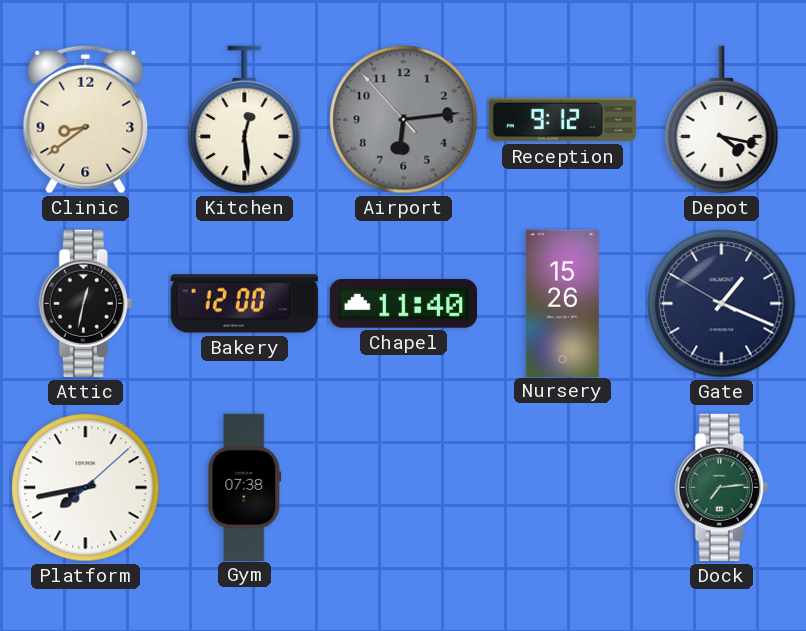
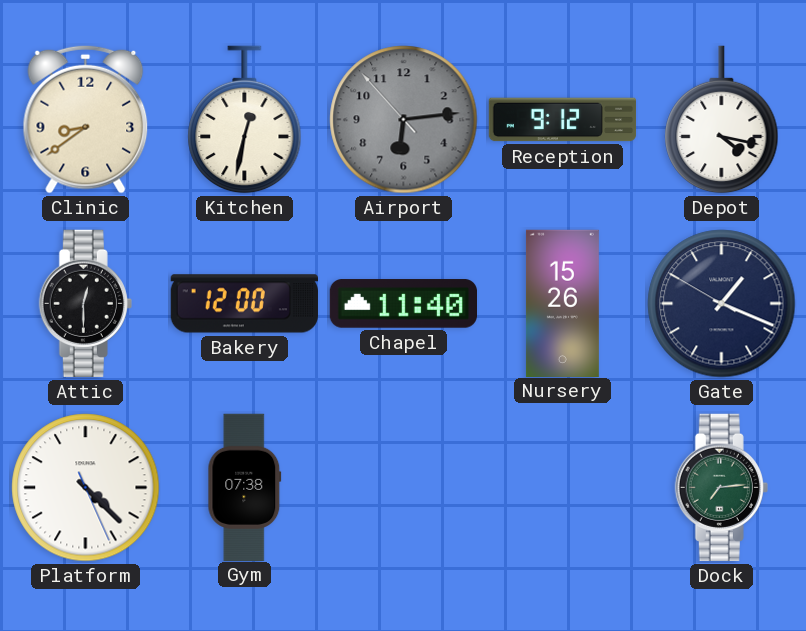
Kitchen: 12:29 -> 12:32
Attic: 12:32 -> 12:30
Platform: 7:43 -> 4:22
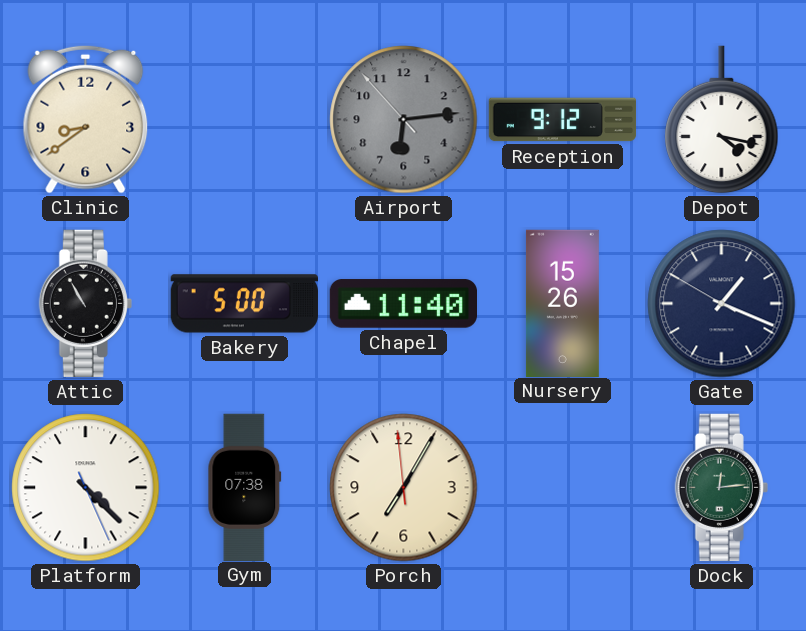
Kitchen: 12:32 -> none
Attic: 12:30 -> 10:55
Bakery: 12:00 -> 5:00
Porch: none -> 7:04
Dock: 7:14 -> 12:14
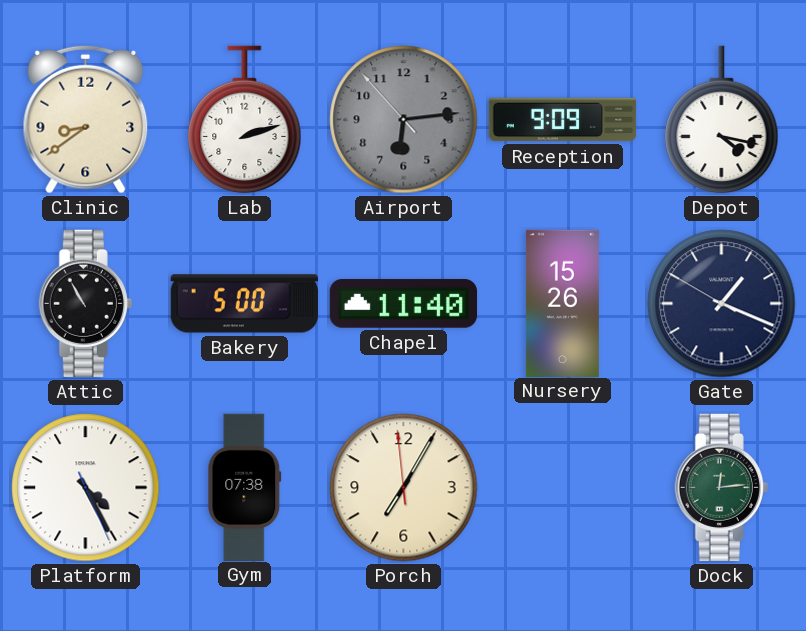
Lab: none -> 2:12
Reception: 9:12 -> 9:09
Platform: 4:22 -> 4:25
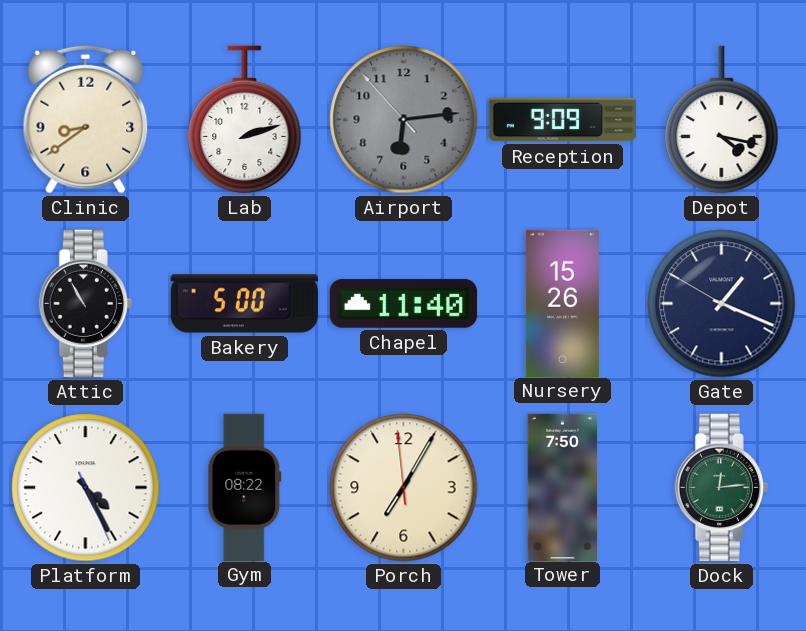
Gym: 07:38 -> 08:22
Tower: none -> 7:50
